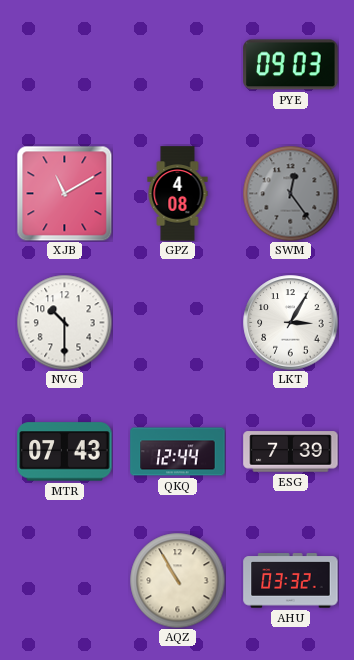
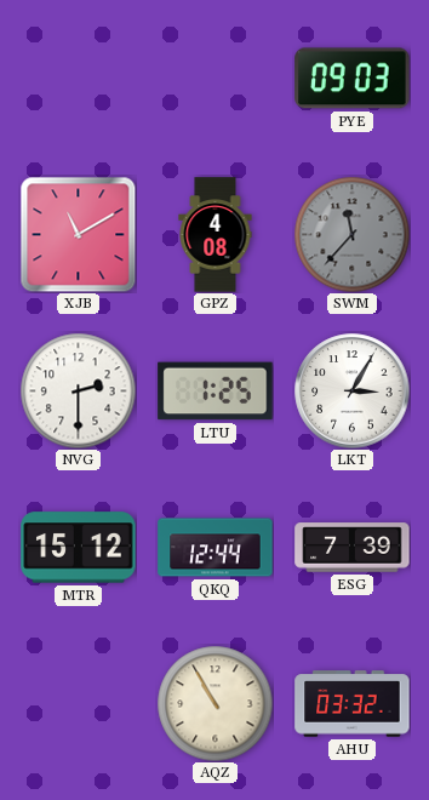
SWM: 12:24 -> 11:37
NVG: 10:30 -> 2:30
LTU: none -> 1:25
MTR: 07:43 -> 15:12
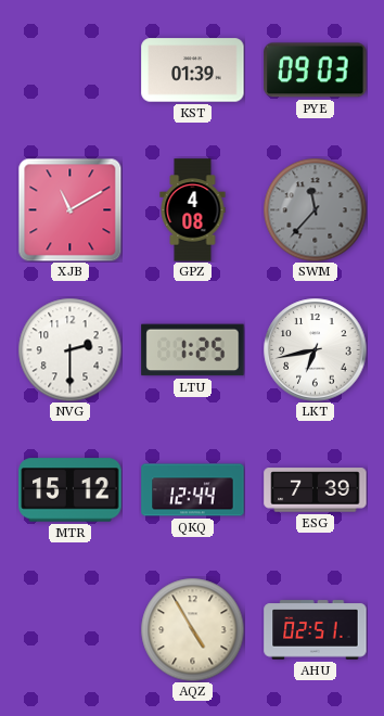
KST: none -> 01:39
LKT: 3:05 -> 6:43
AQZ: 10:55 -> 4:55
AHU: 03:32 -> 02:51
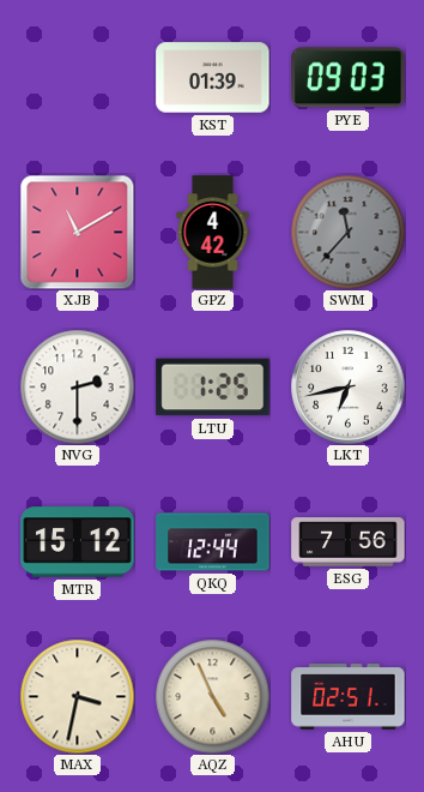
GPZ: 4:08 -> 4:42
ESG: 7:39 -> 7:56
MAX: none -> 3:32
AQZ: 4:55 -> 4:56
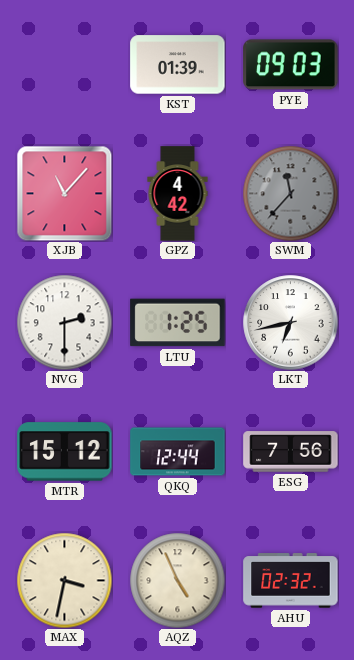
XJB: 11:10 -> 11:07
AHU: 02:51 -> 02:32
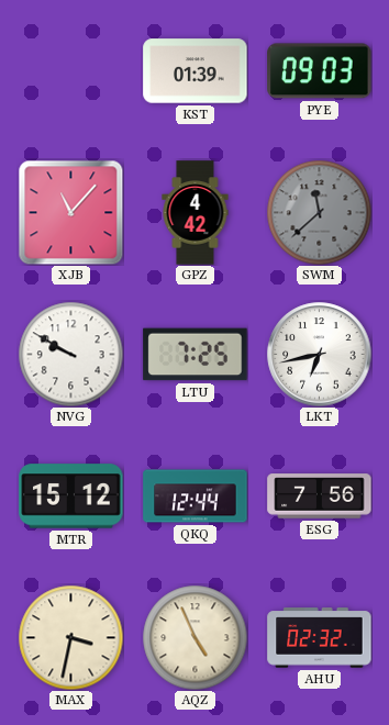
SWM: 11:37 -> 11:38
NVG: 2:30 -> 9:50
LTU: 1:25 -> 7:25
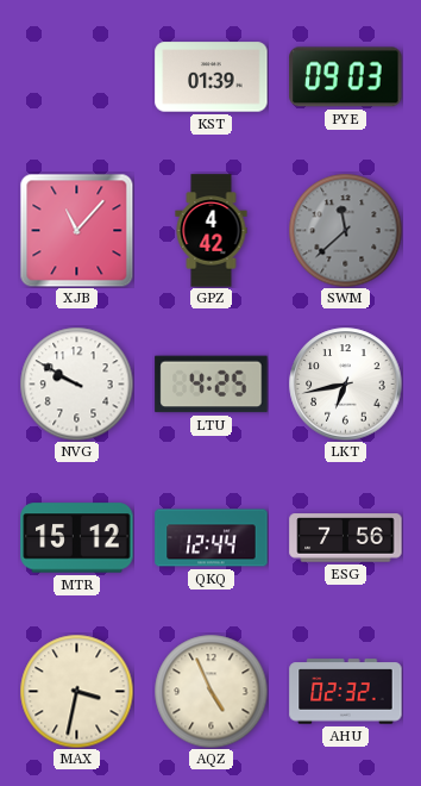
LTU: 7:25 -> 4:25
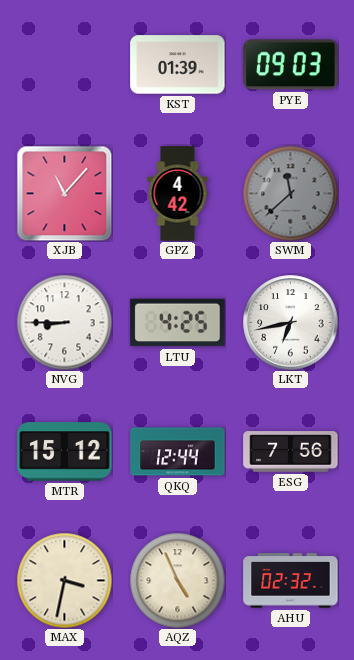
NVG: 9:50 -> 8:45
